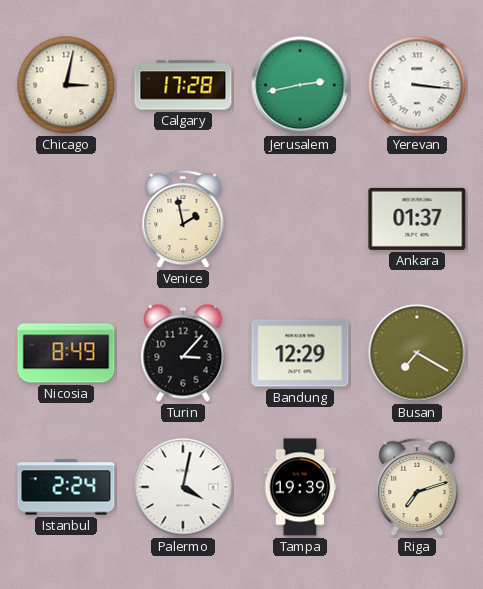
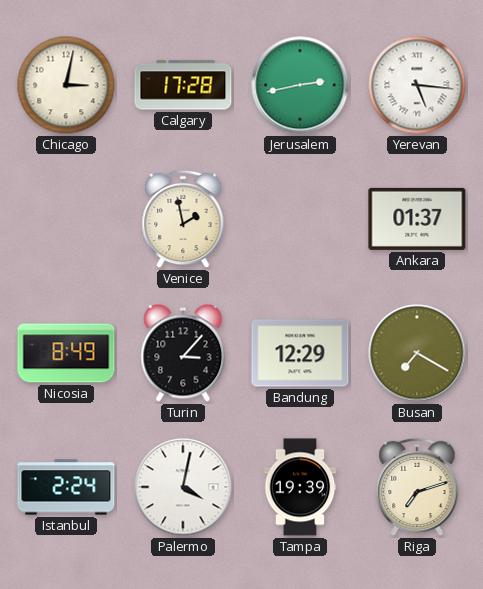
Yerevan: 3:16 -> 5:16
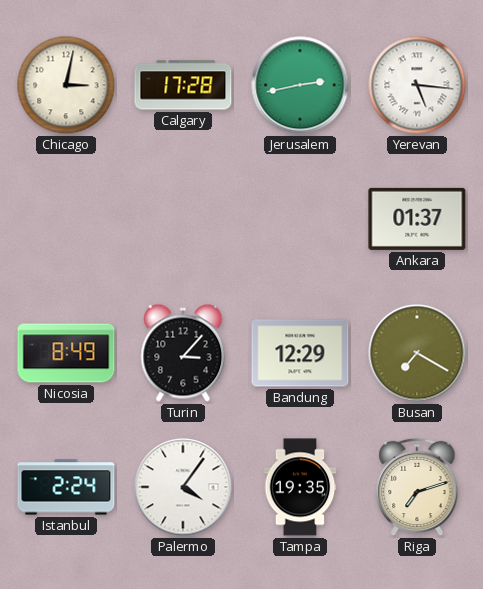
Venice: 1:58 -> none
Palermo: 4:02 -> 4:06
Tampa: 19:39 -> 19:35
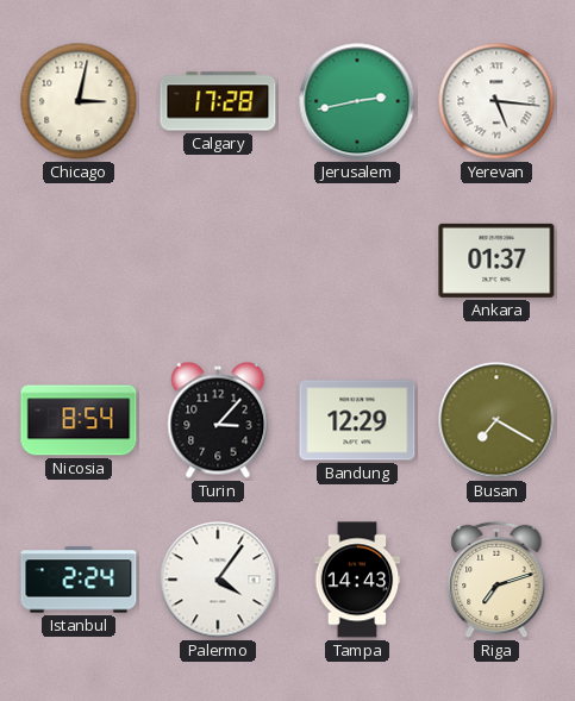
Nicosia: 8:49 -> 8:54
Tampa: 19:35 -> 14:43
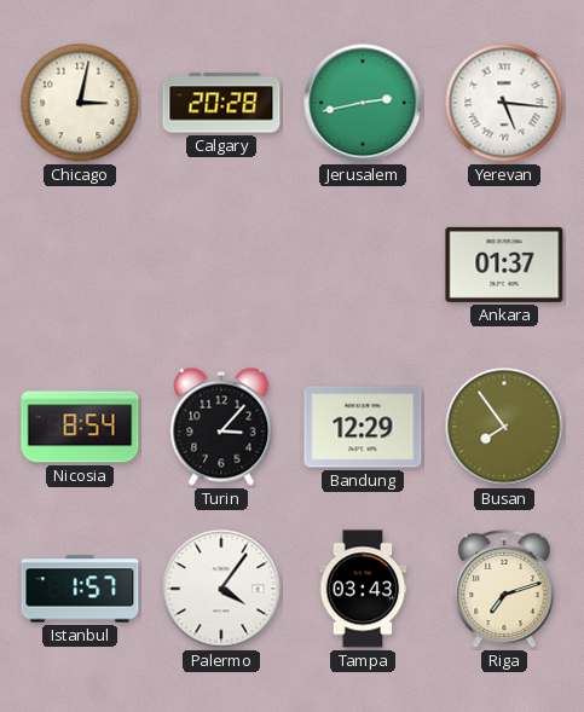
Calgary: 17:28 -> 20:28
Busan: 7:20 -> 7:54
Istanbul: 2:24 -> 1:57
Tampa: 14:43 -> 03:43
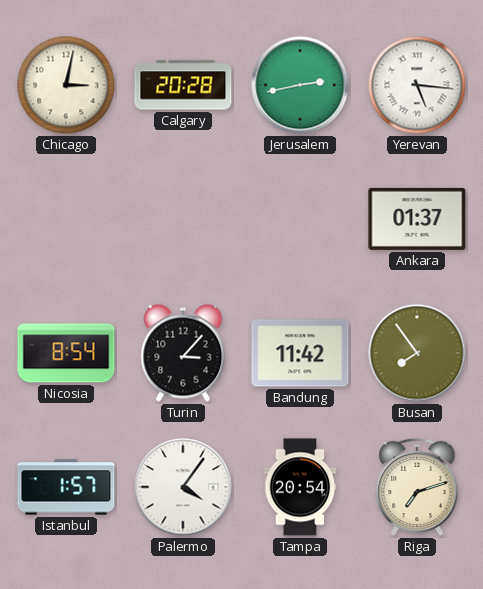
Bandung: 12:29 -> 11:42
Tampa: 03:43 -> 20:54
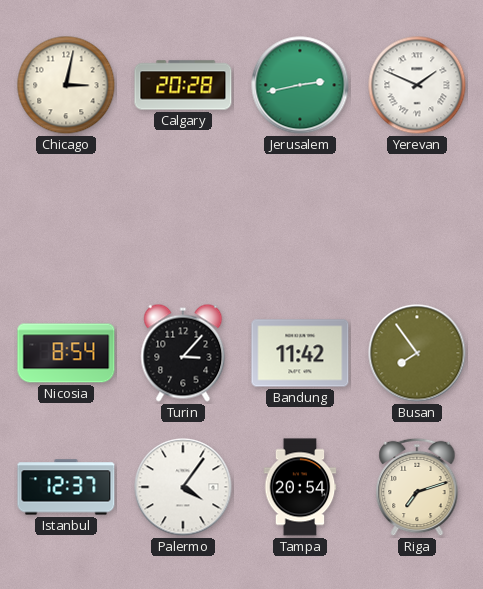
Yerevan: 5:16 -> 1:49
Ankara: 01:37 -> none
Istanbul: 1:57 -> 12:37
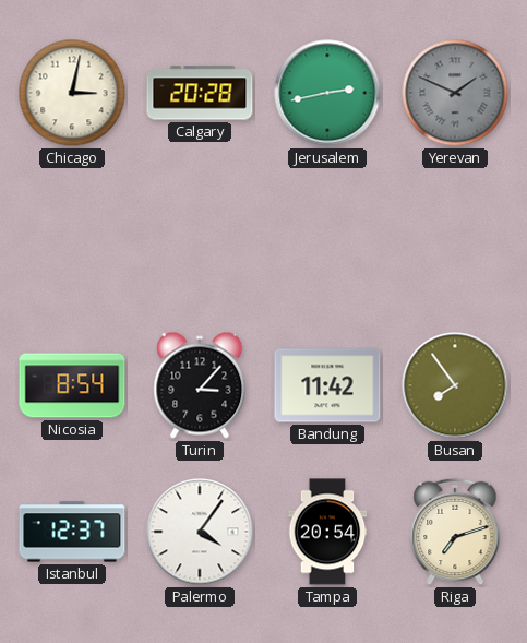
Yerevan dial: white -> grey
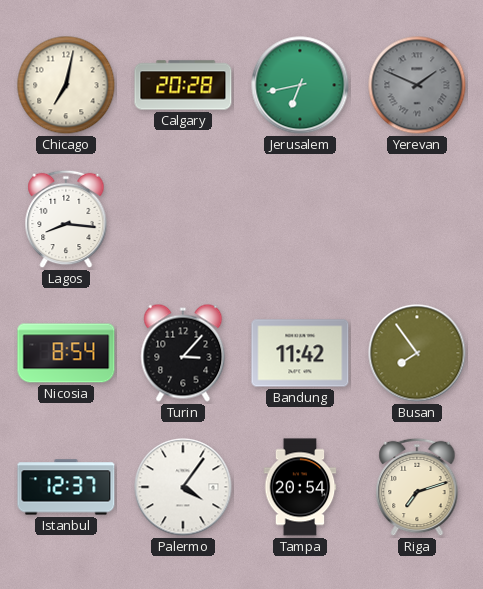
Chicago: 3:02 -> 7:02
Jerusalem: 2:43 -> 6:43
Lagos: none -> 8:16
